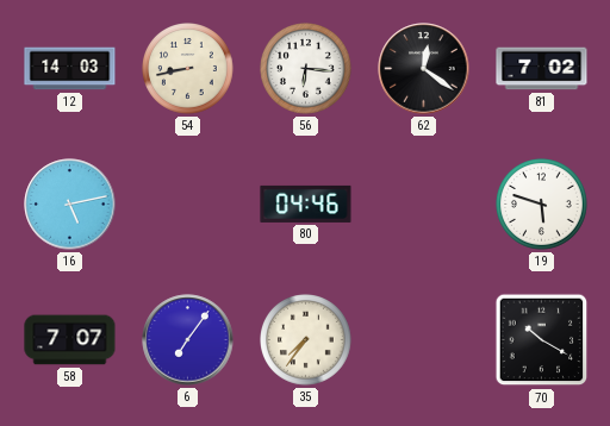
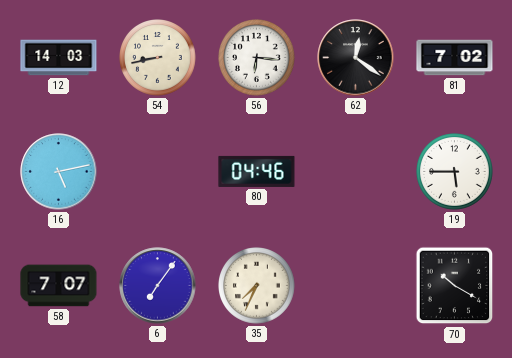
19: 5:48 -> 5:45
35: 7:36 -> 7:34
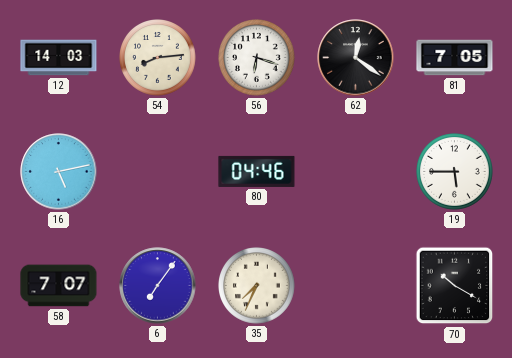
54: 8:43 -> 8:14
56: 6:16 -> 6:18
81: 7:02 -> 7:05
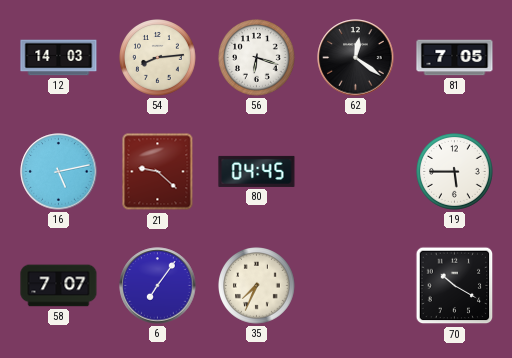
21: none -> 9:22
80: 04:46 -> 04:45
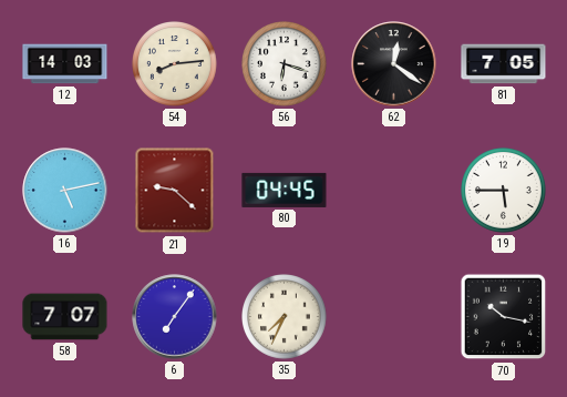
70: 10:20 -> 10:17
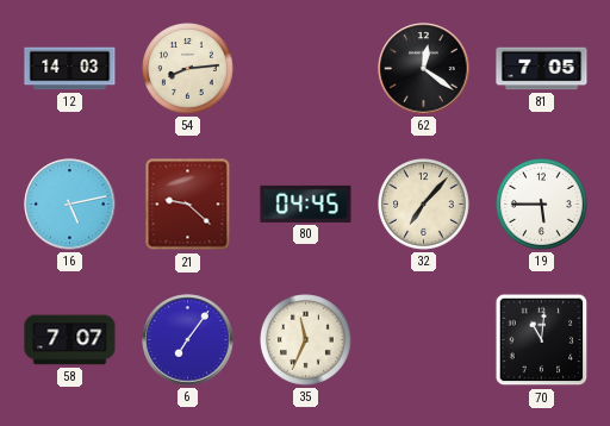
56: 6:18 -> none
32: none -> 7:07
35: 7:34 -> 11:34
70: 10:17 -> 11:01
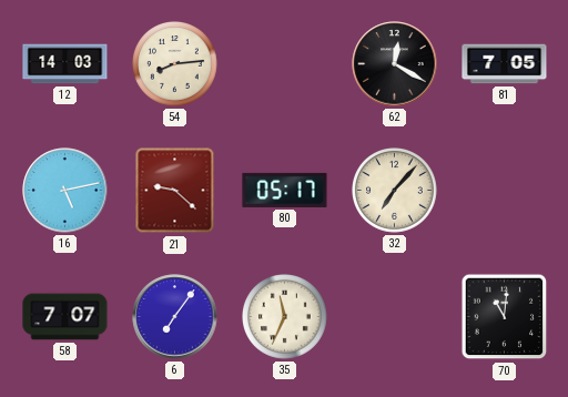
62: 12:21 -> 12:20
80: 04:45 -> 05:17
19: 5:45 -> none
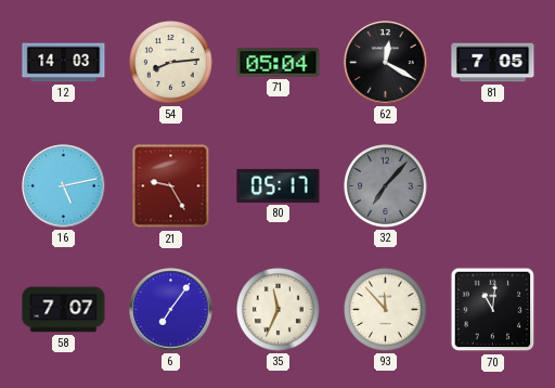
71: none -> 05:04
21: 9:22 -> 9:25
32 dial: cream -> grey
93: none -> 11:53
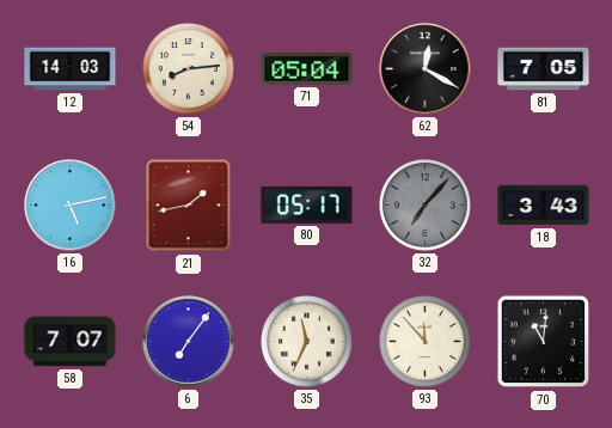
21: 9:25 -> 1:43
18: none -> 3:43
